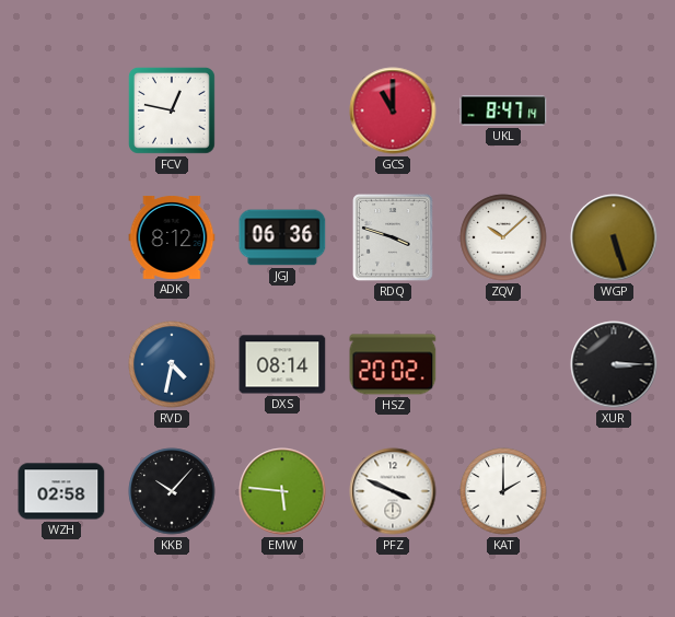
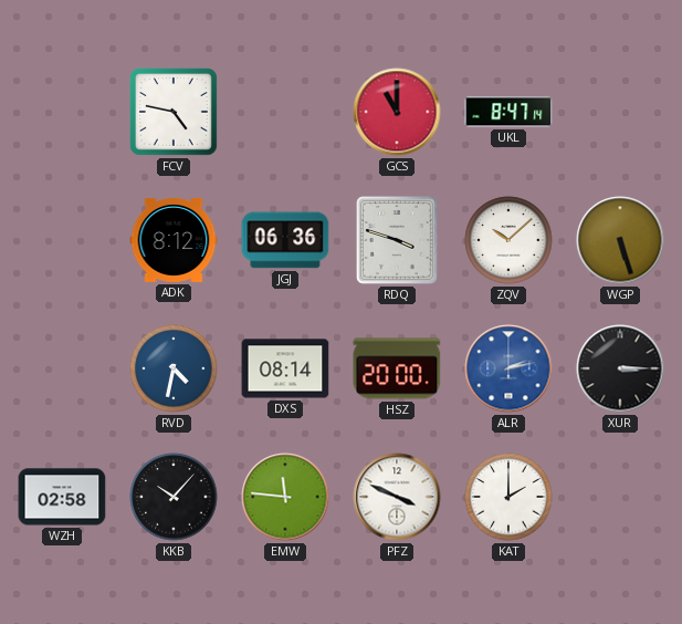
FCV: 12:47 -> 4:47
HSZ: 20:02 -> 20:00
ALR: none -> 2:13
EMW: 5:46 -> 11:46
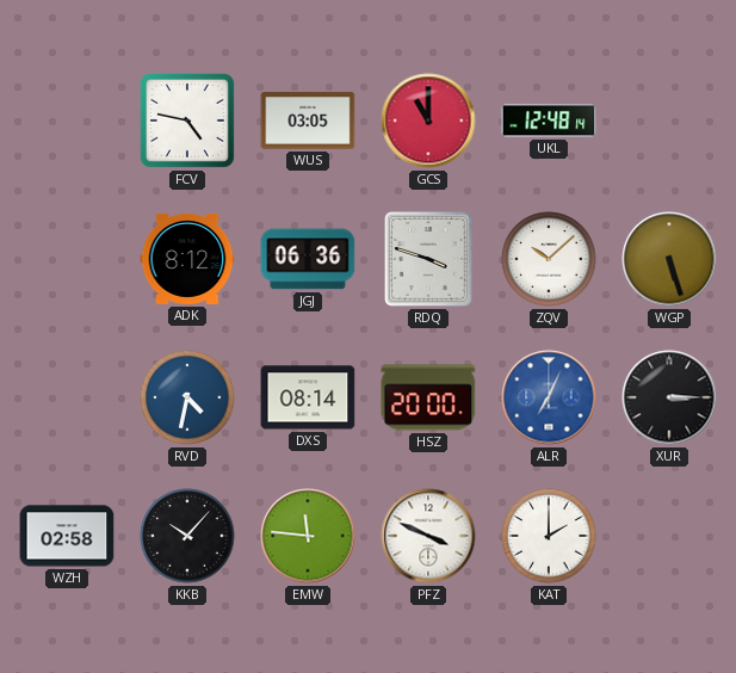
WUS: none -> 03:05
UKL: 8:47 -> 12:48
ALR: 2:13 -> 7:04
